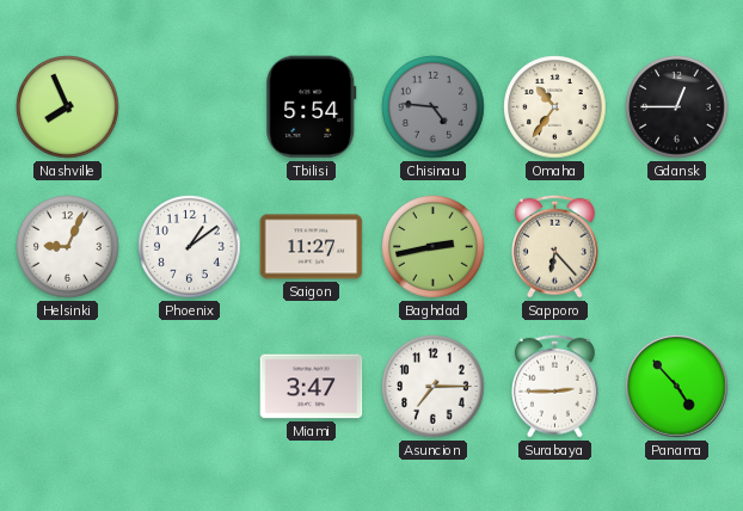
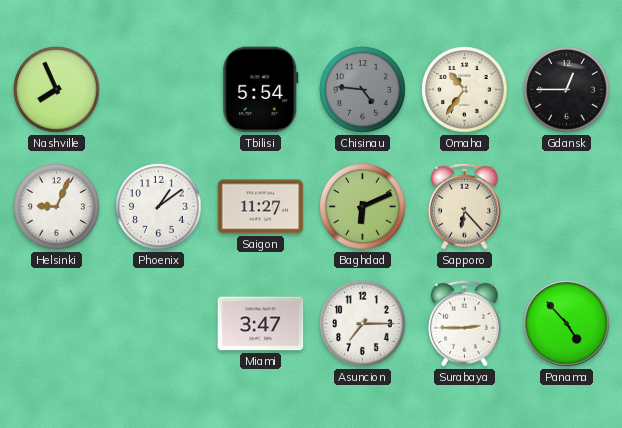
Baghdad: 2:43 -> 6:11
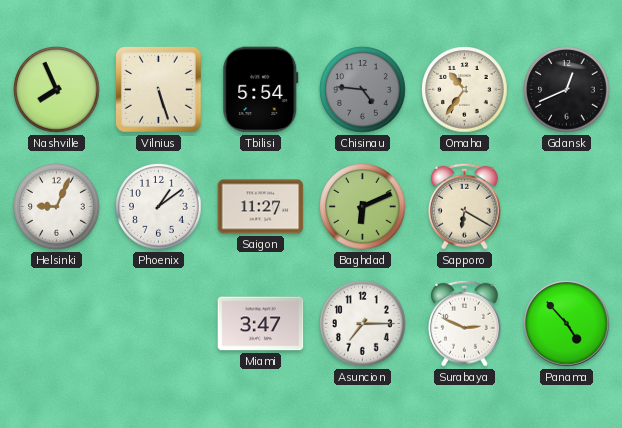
Vilnius: none -> 5:27
Gdansk: 12:45 -> 12:41
Sapporo: 6:23 -> 6:20
Surabaya: 2:45 -> 2:49
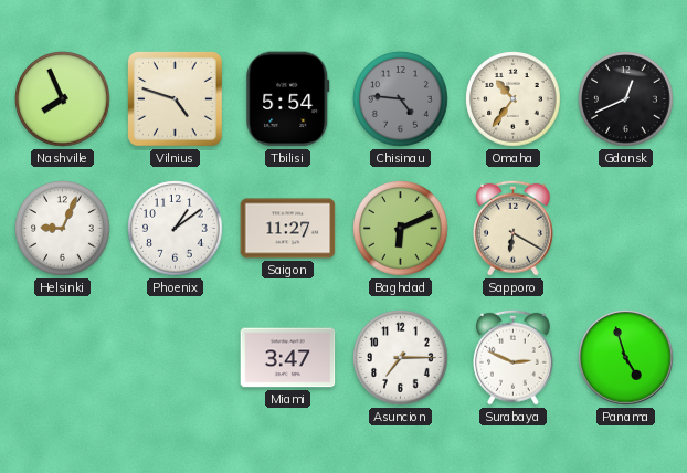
Vilnius: 5:27 -> 4:48
Panama: 4:53 -> 4:57
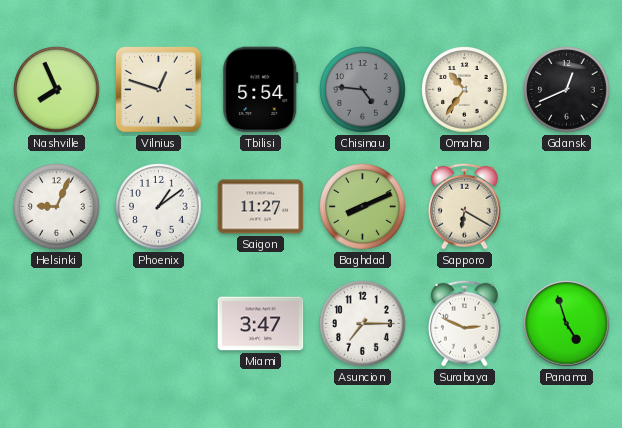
Vilnius: 4:48 -> 12:48
Baghdad: 6:11 -> 8:11
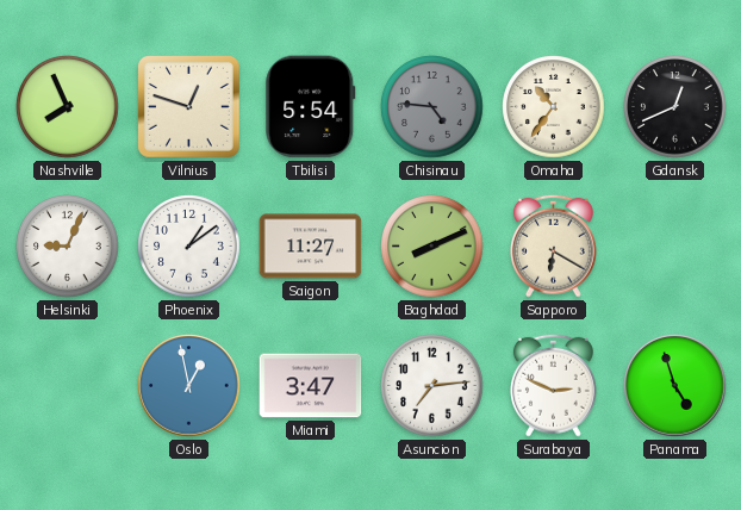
Oslo: none -> 12:58
Asuncion: 7:15 -> 7:14
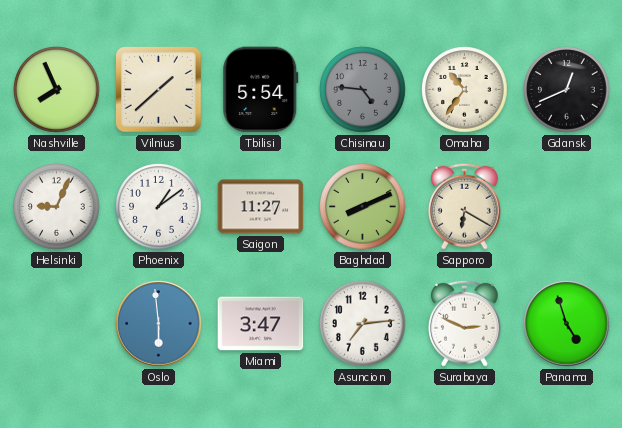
Vilnius: 12:48 -> 1:38
Oslo: 12:58 -> 5:59
